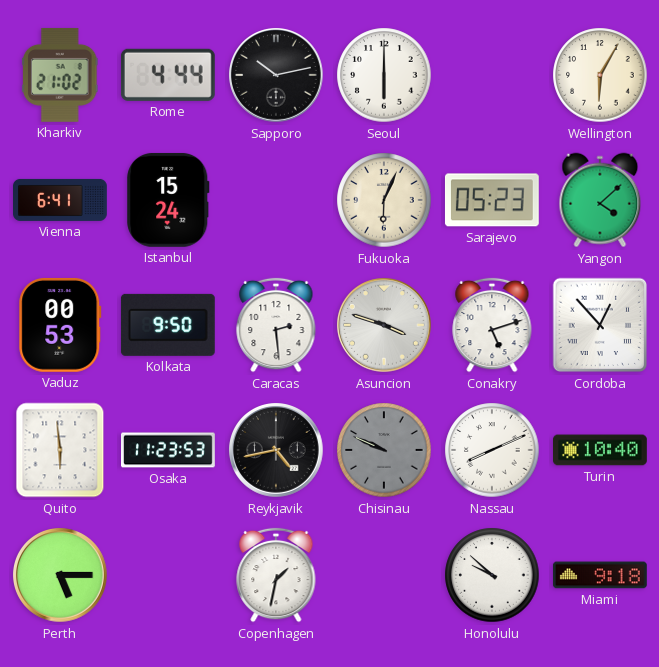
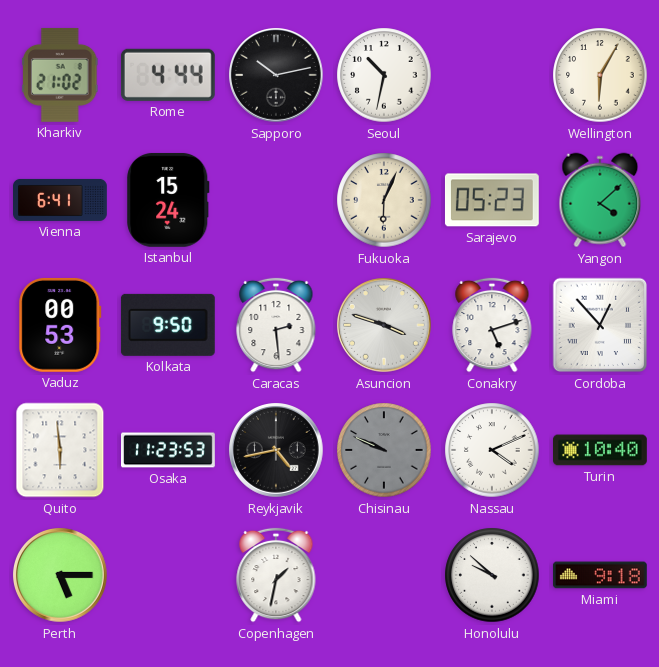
Seoul: 6:00 -> 10:32
Nassau: 8:11 -> 4:11
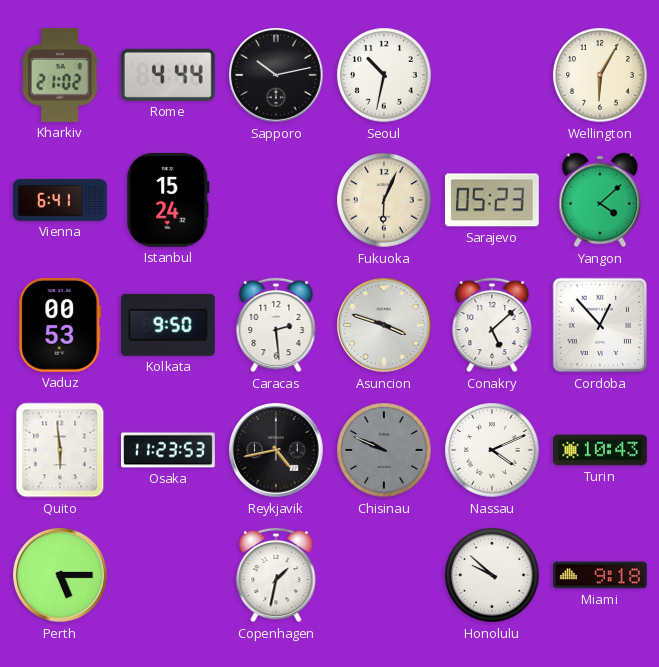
Conakry: 5:12 -> 5:08
Turin: 10:40 -> 10:43
